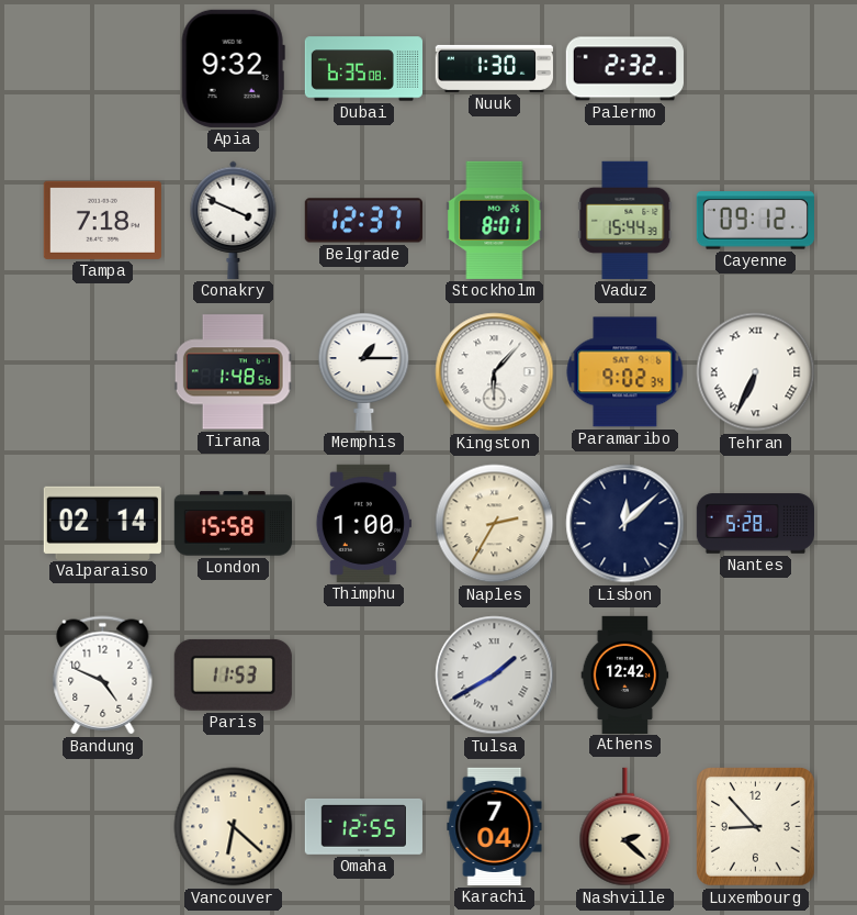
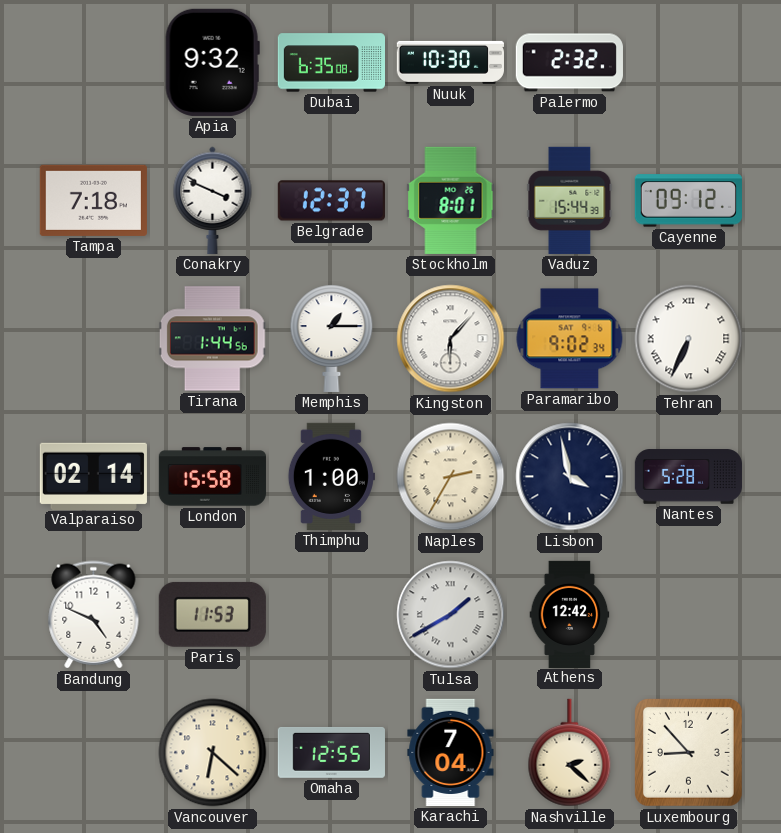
Nuuk: 1:30 -> 10:30
Tirana: 1:48 -> 1:44
Lisbon: 12:08 -> 3:58
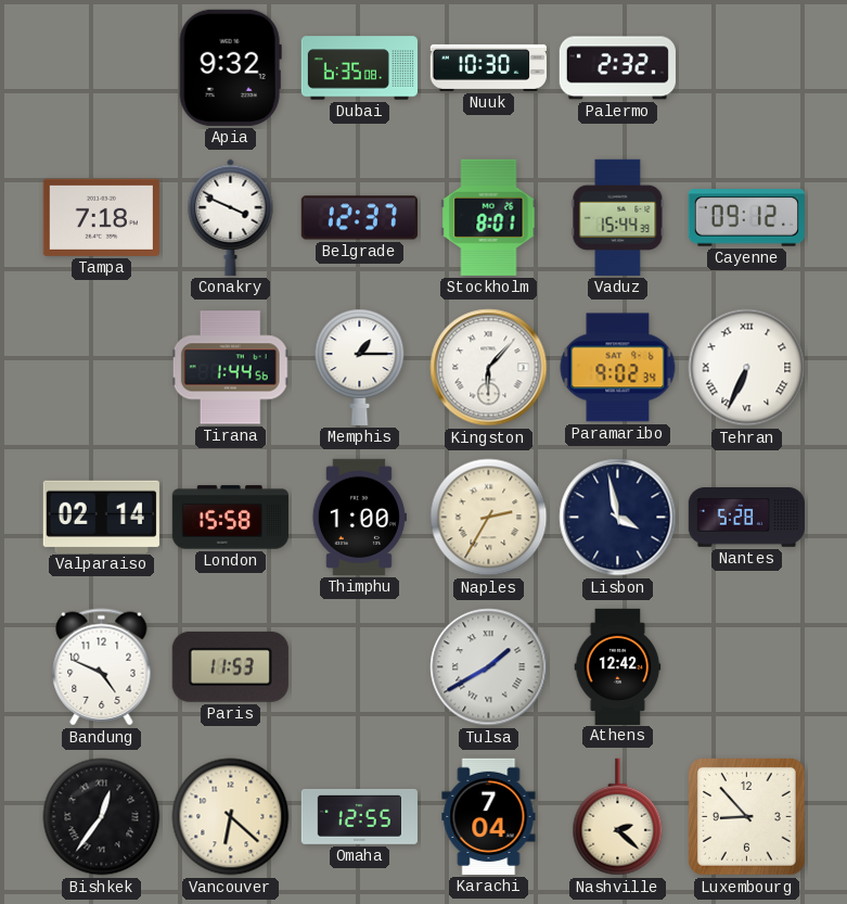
Bishkek: none -> 12:36
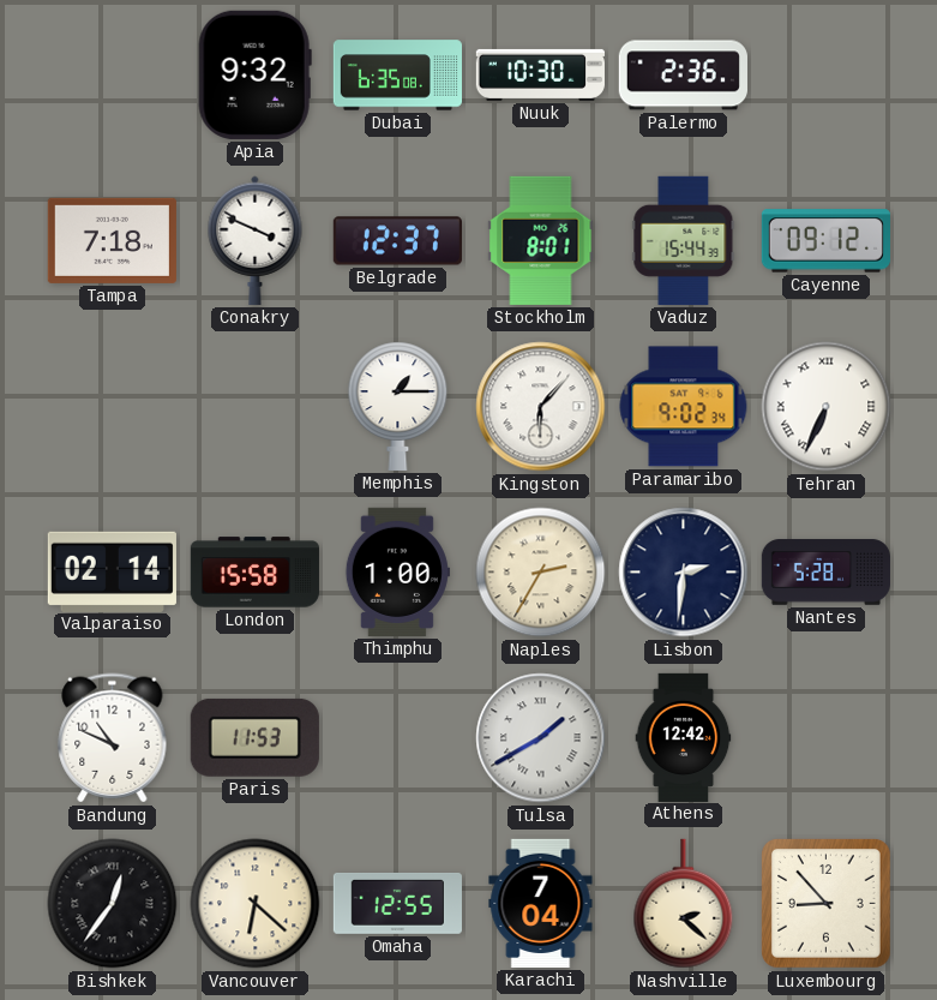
Palermo: 2:32 -> 2:36
Tirana: 1:44 -> none
Lisbon: 3:58 -> 2:31
Bandung: 4:49 -> 10:49
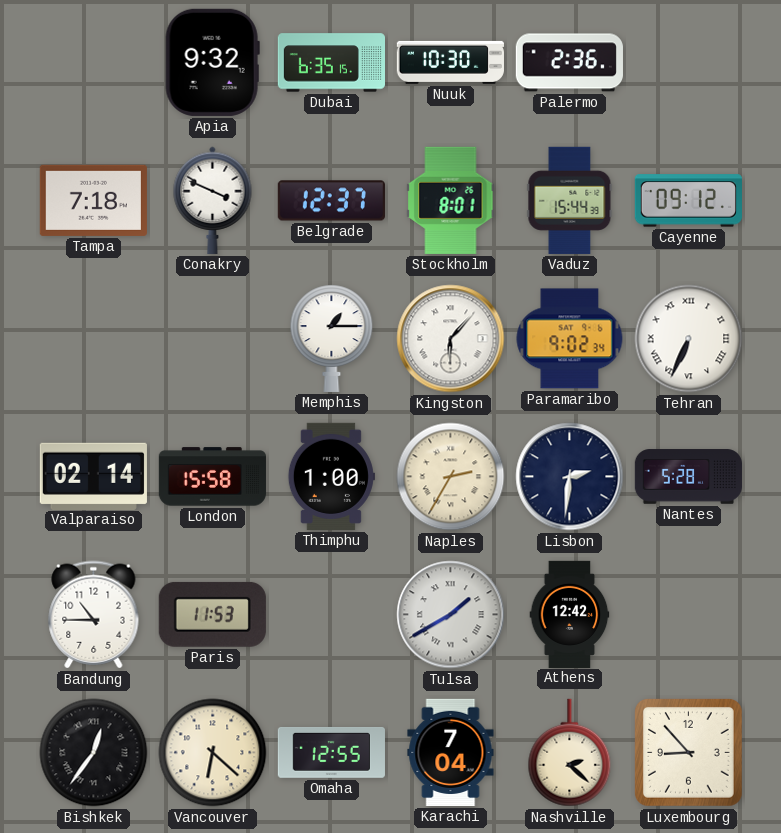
Dubai: 6:35:08 -> 6:35:15
Bandung: 10:49 -> 10:45
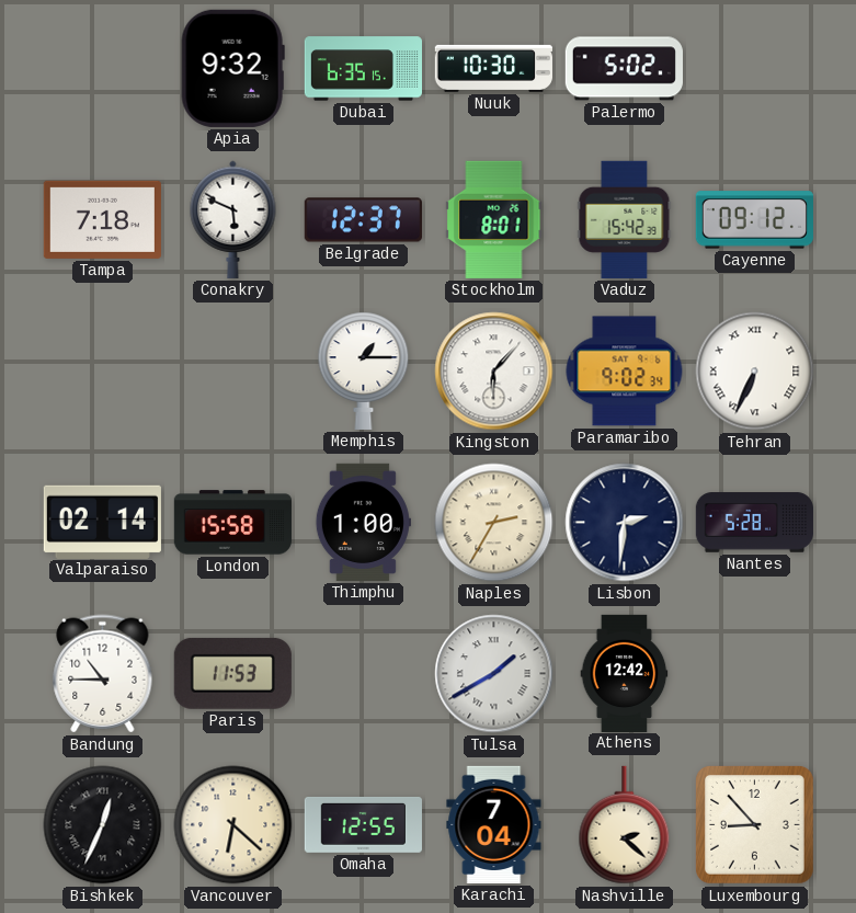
Palermo: 2:36 -> 5:02
Conakry: 3:49 -> 5:49
Vaduz: 15:44 -> 15:42
Bishkek: 12:36 -> 12:34
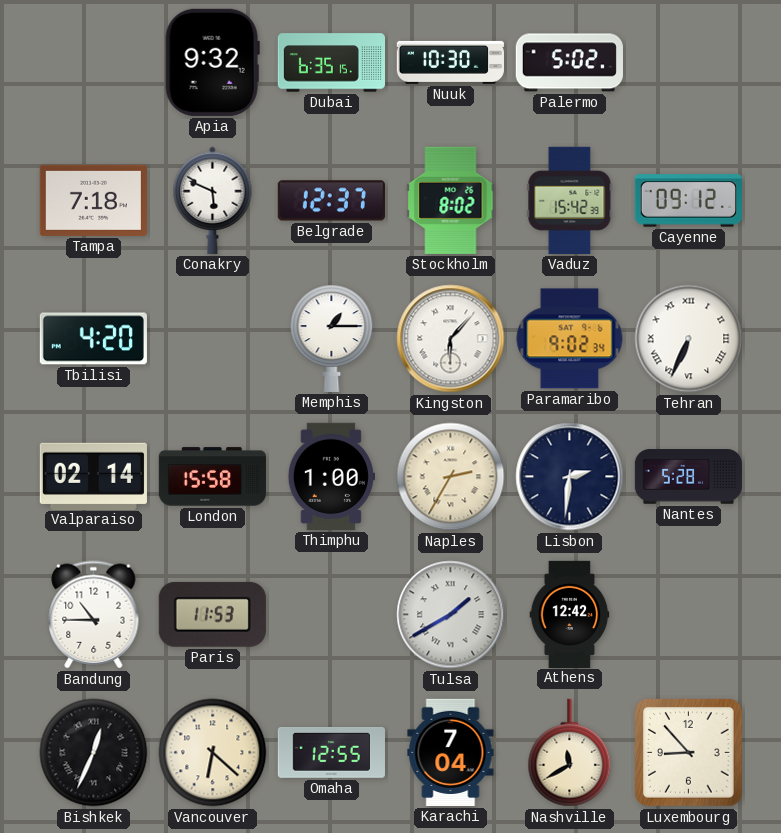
Stockholm: 8:01 -> 8:02
Tbilisi: none -> 4:20
Nashville: 2:22 -> 11:40
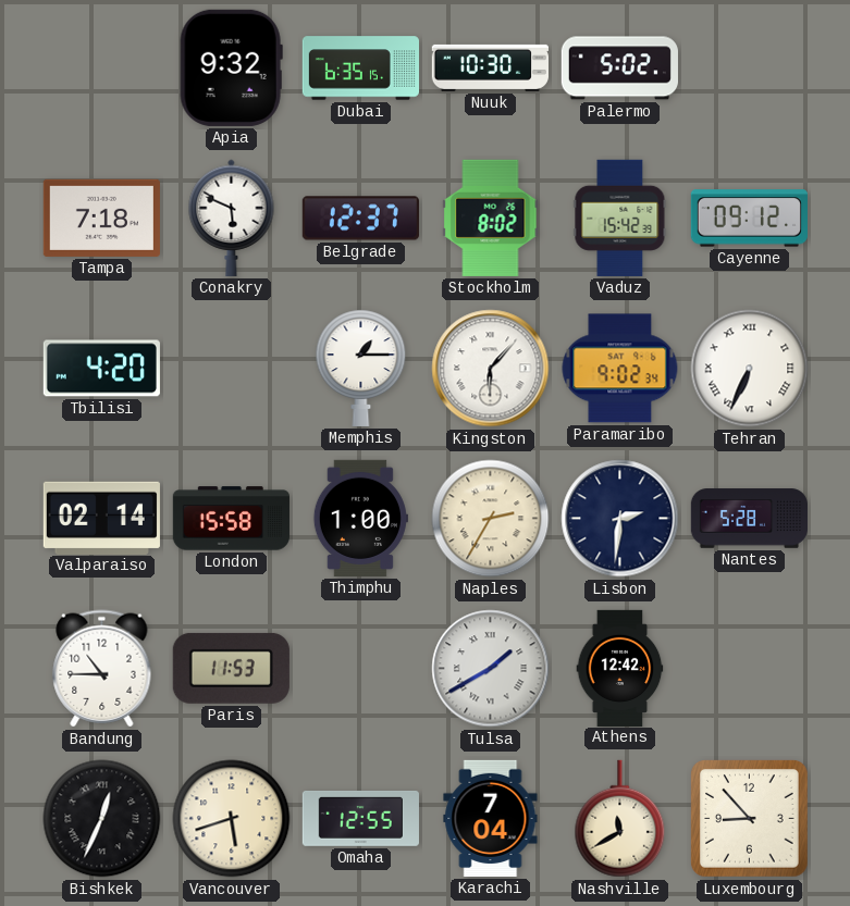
Vancouver: 6:22 -> 5:42
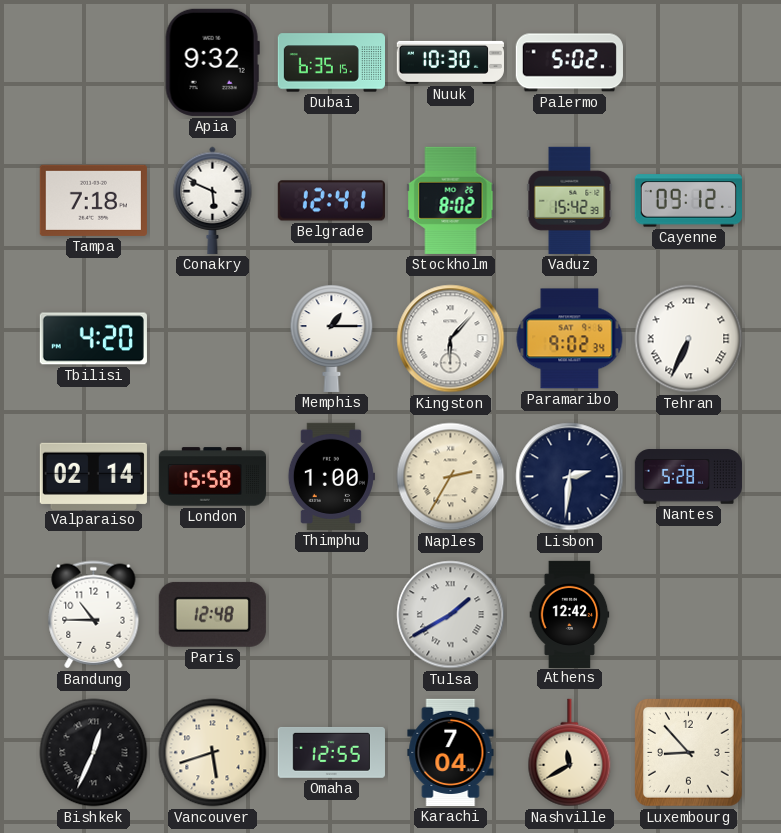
Belgrade: 12:37 -> 12:41
Paris: 11:53 -> 12:48
